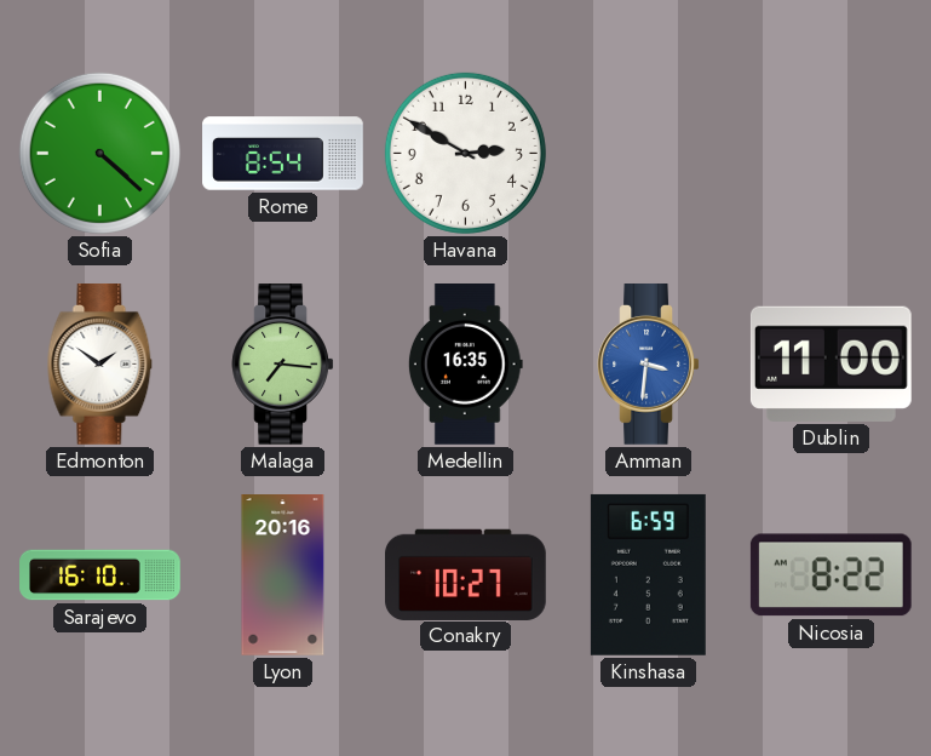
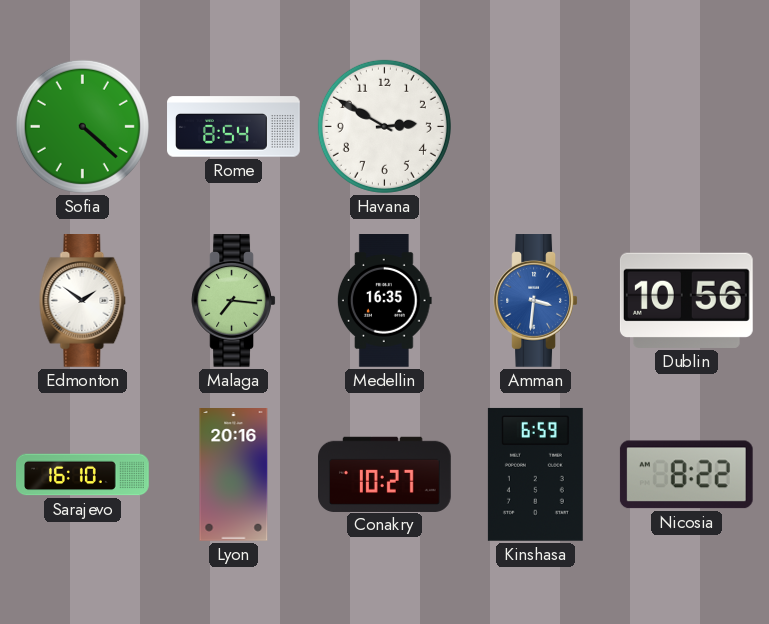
Dublin: 11:00 -> 10:56
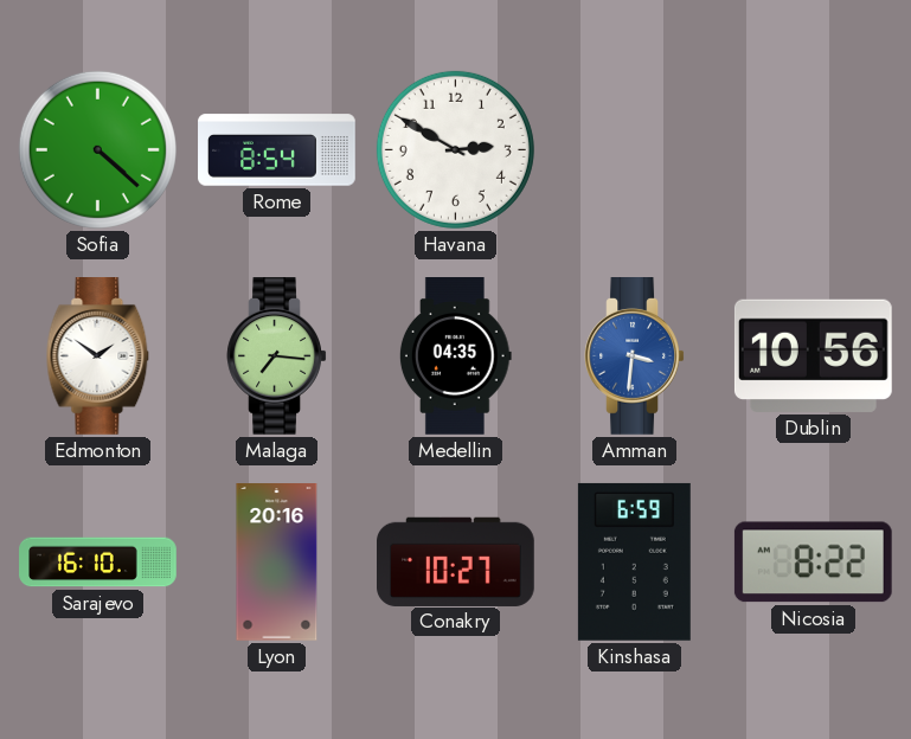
Medellin: 16:35 -> 04:35
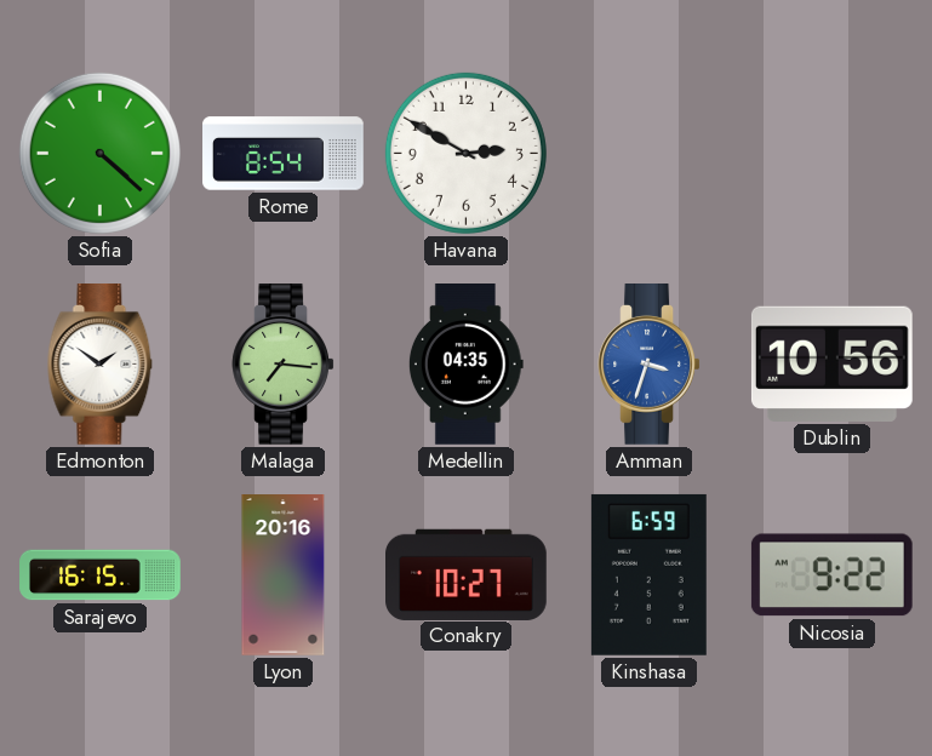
Amman: 3:31 -> 3:33
Sarajevo: 16:10 -> 16:15
Nicosia: 8:22 -> 9:22
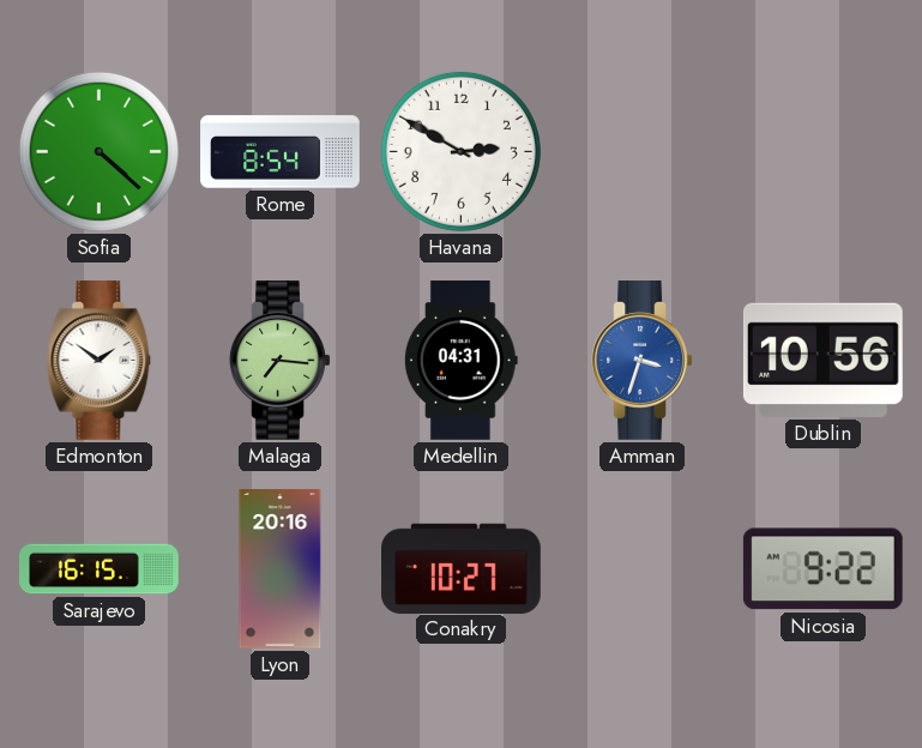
Medellin: 04:35 -> 04:31
Kinshasa: 6:59 -> none
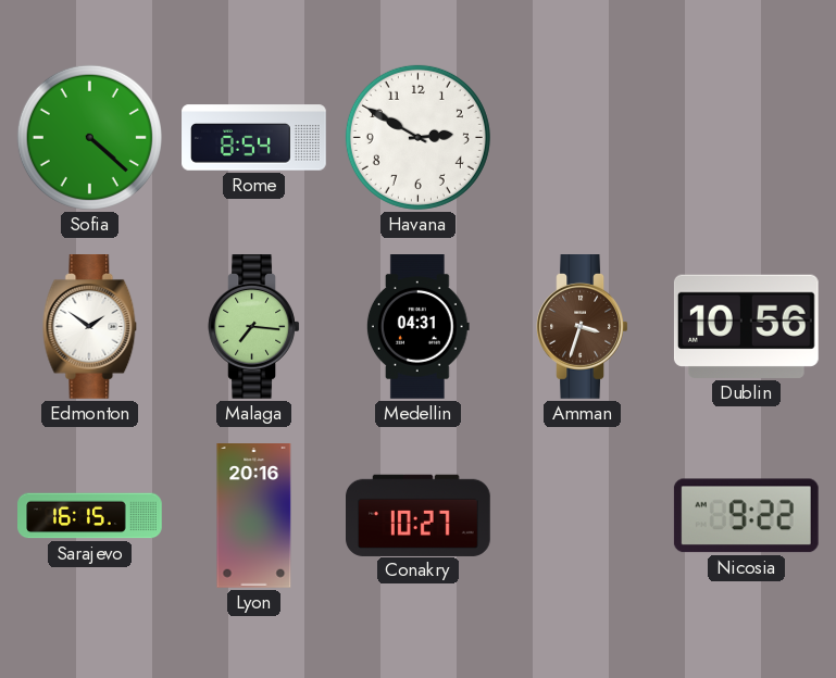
Amman dial: blue -> brown
